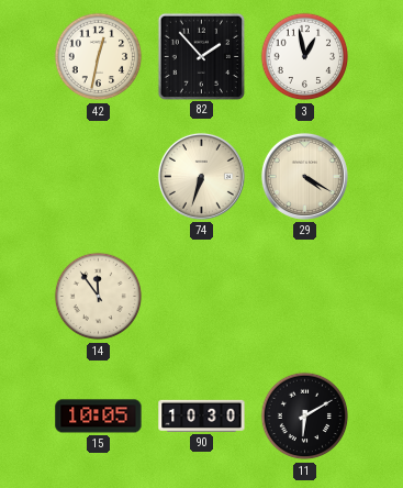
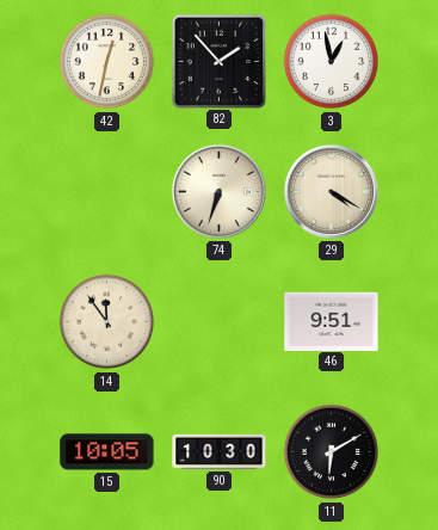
46: none -> 9:51
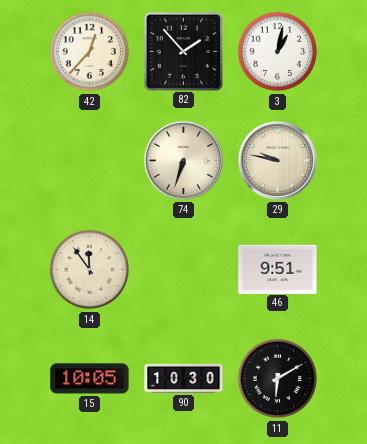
42: 12:32 -> 12:37
3: 12:58 -> 1:02
29: 4:20 -> 9:47
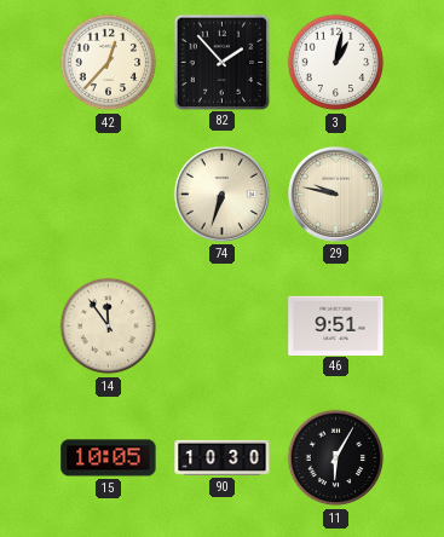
11: 6:10 -> 6:05
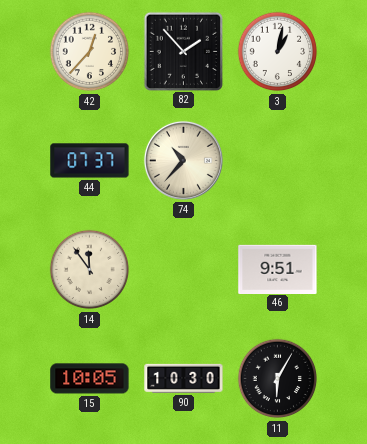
44: none -> 07:37
74: 6:33 -> 10:37
29: 9:47 -> none
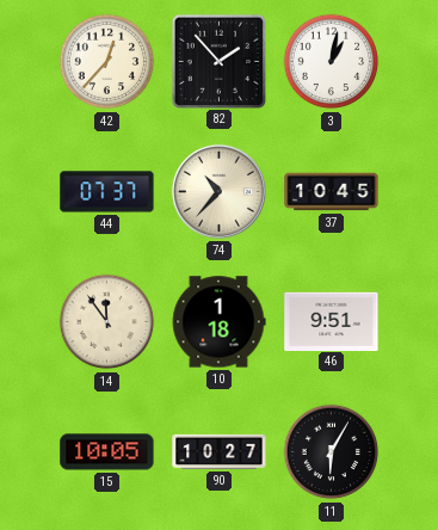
37: none -> 10:45
10: none -> 1:18
90: 10:30 -> 10:27
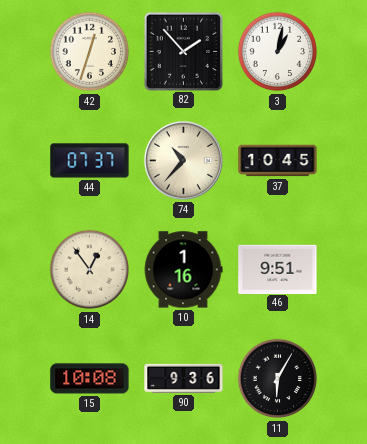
42: 12:37 -> 12:33
14: 11:54 -> 12:54
10: 1:18 -> 1:16
15: 10:05 -> 10:08
90: 10:27 -> 9:36
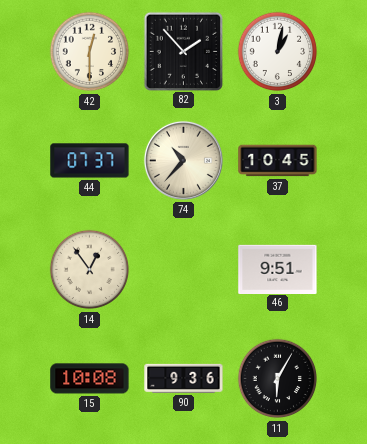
42: 12:33 -> 12:30
10: 1:16 -> none
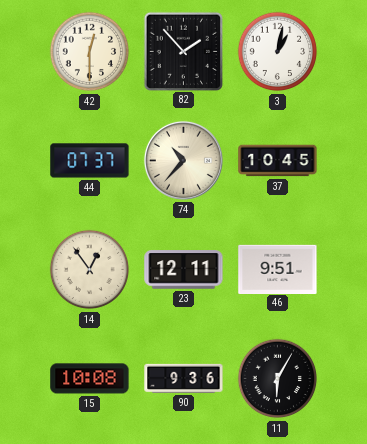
23: none -> 12:11
